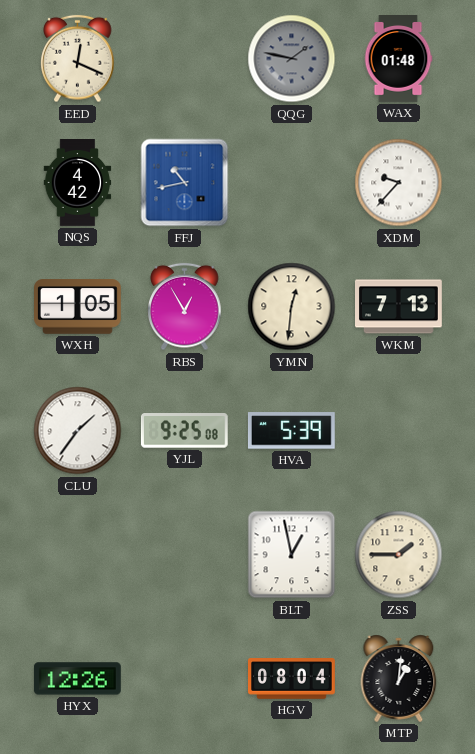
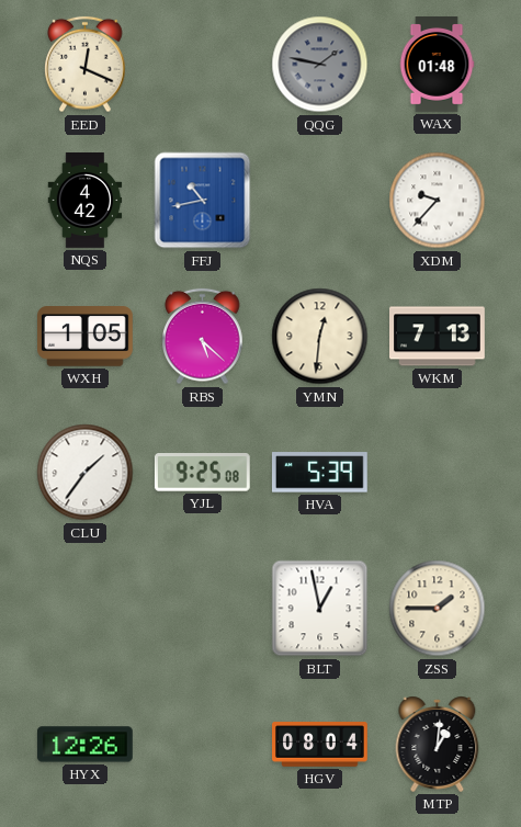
RBS: 12:55 -> 5:22
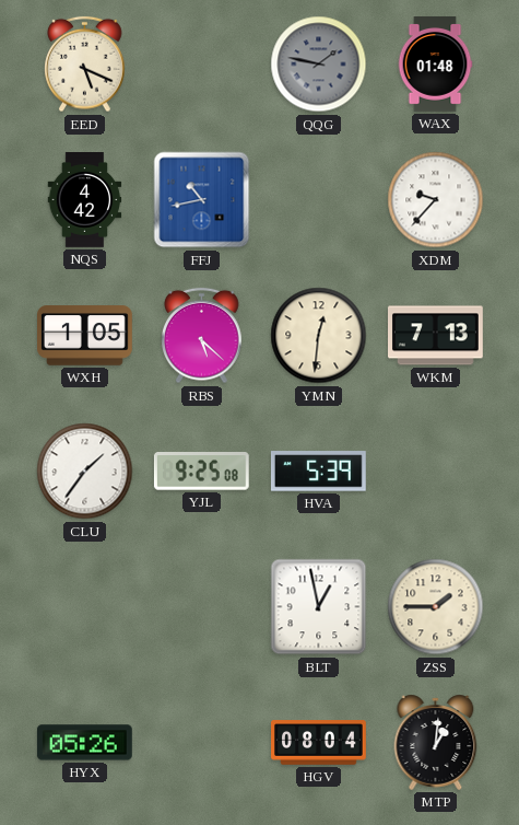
EED: 12:19 -> 5:19
HYX: 12:26 -> 05:26
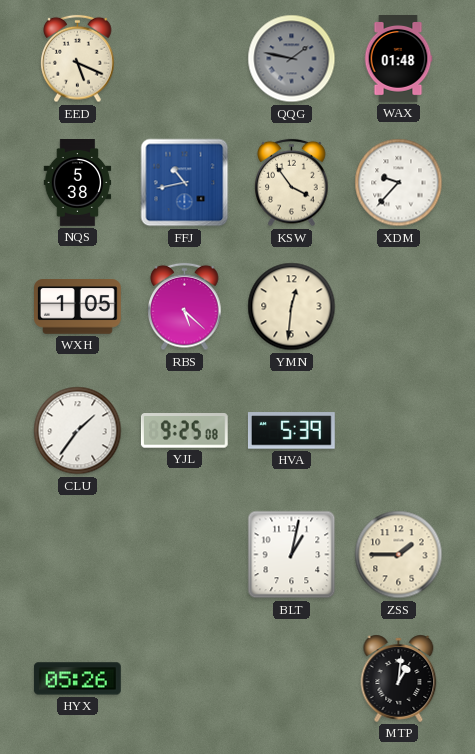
NQS: 4:42 -> 5:38
KSW: none -> 3:54
WKM: 7:13 -> none
BLT: 12:58 -> 1:02
HGV: 08:04 -> none
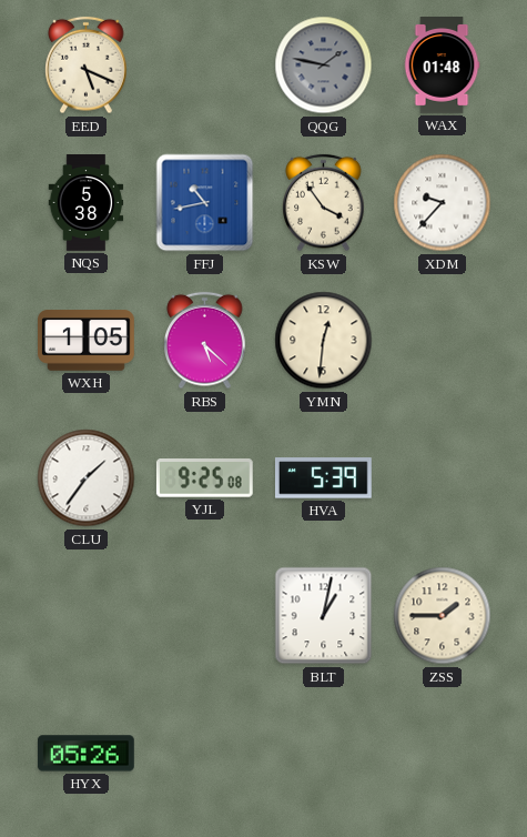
MTP: 1:01 -> none
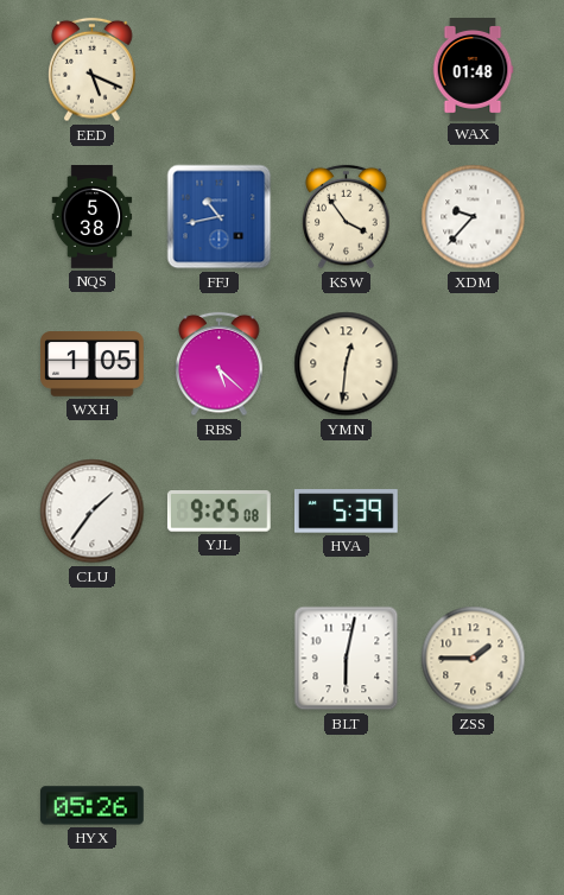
QQG: 1:47 -> none
BLT: 1:02 -> 6:02
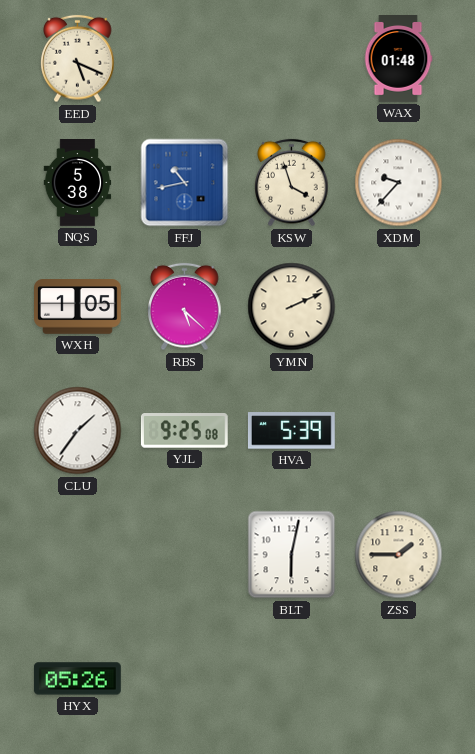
KSW: 3:54 -> 3:57
YMN: 12:31 -> 2:11
